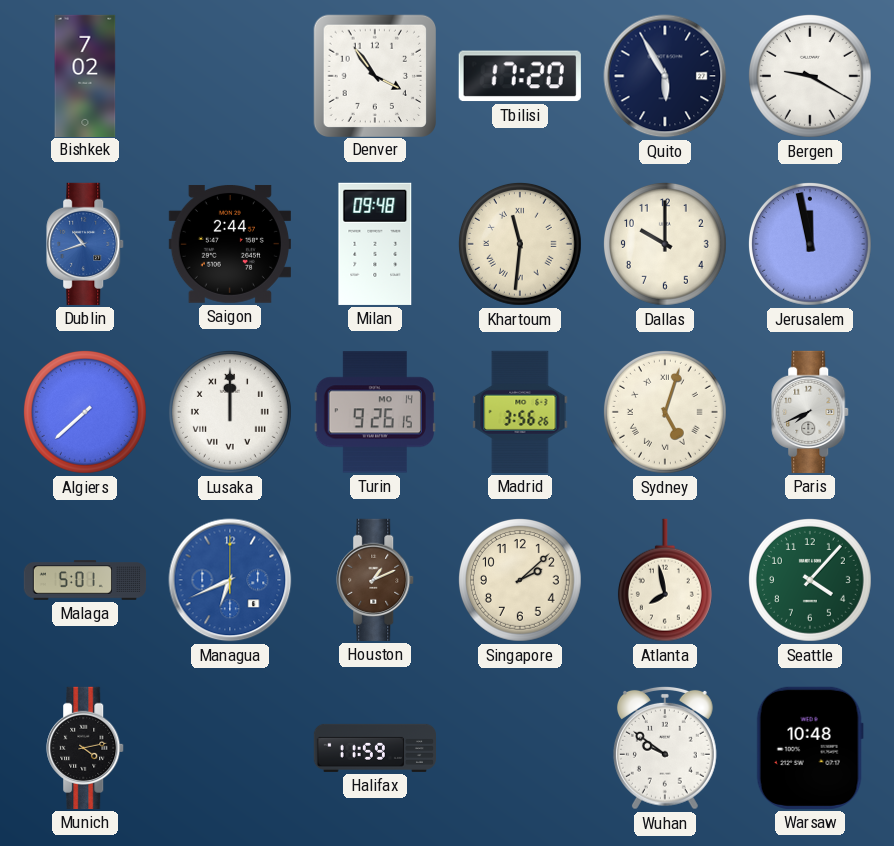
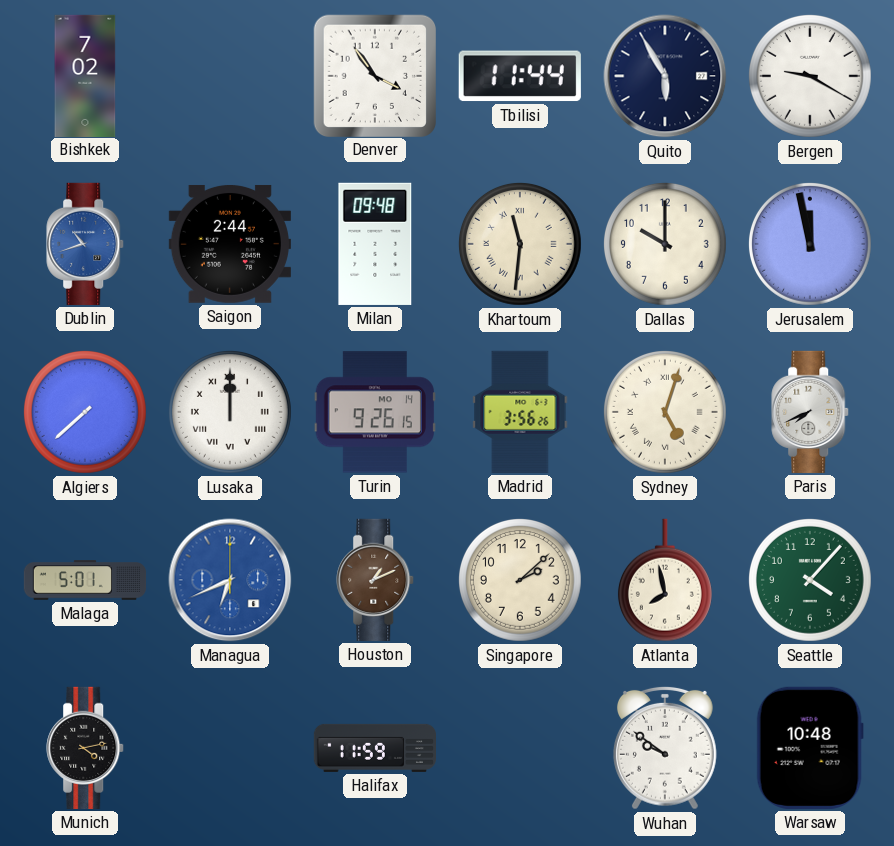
Tbilisi: 17:20 -> 11:44
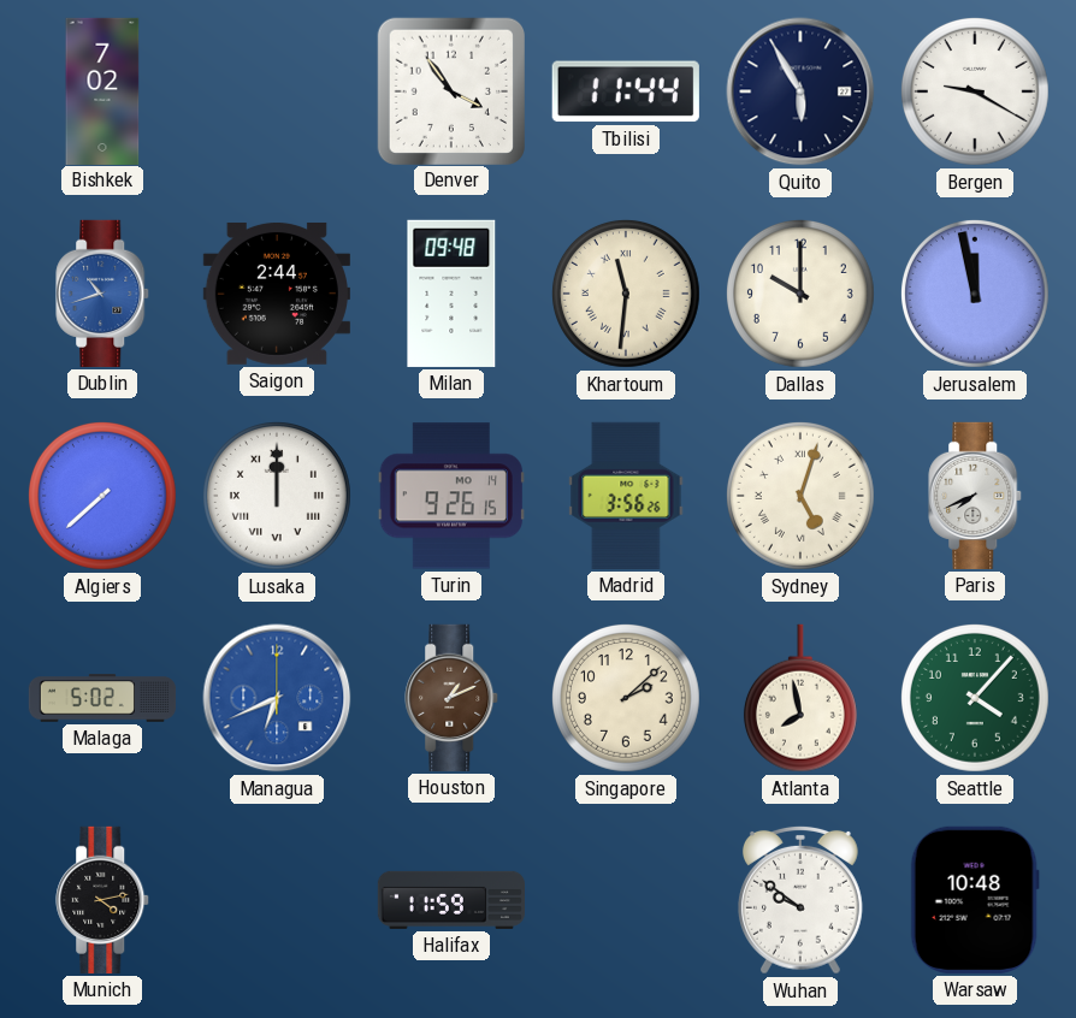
Malaga: 5:01 -> 5:02
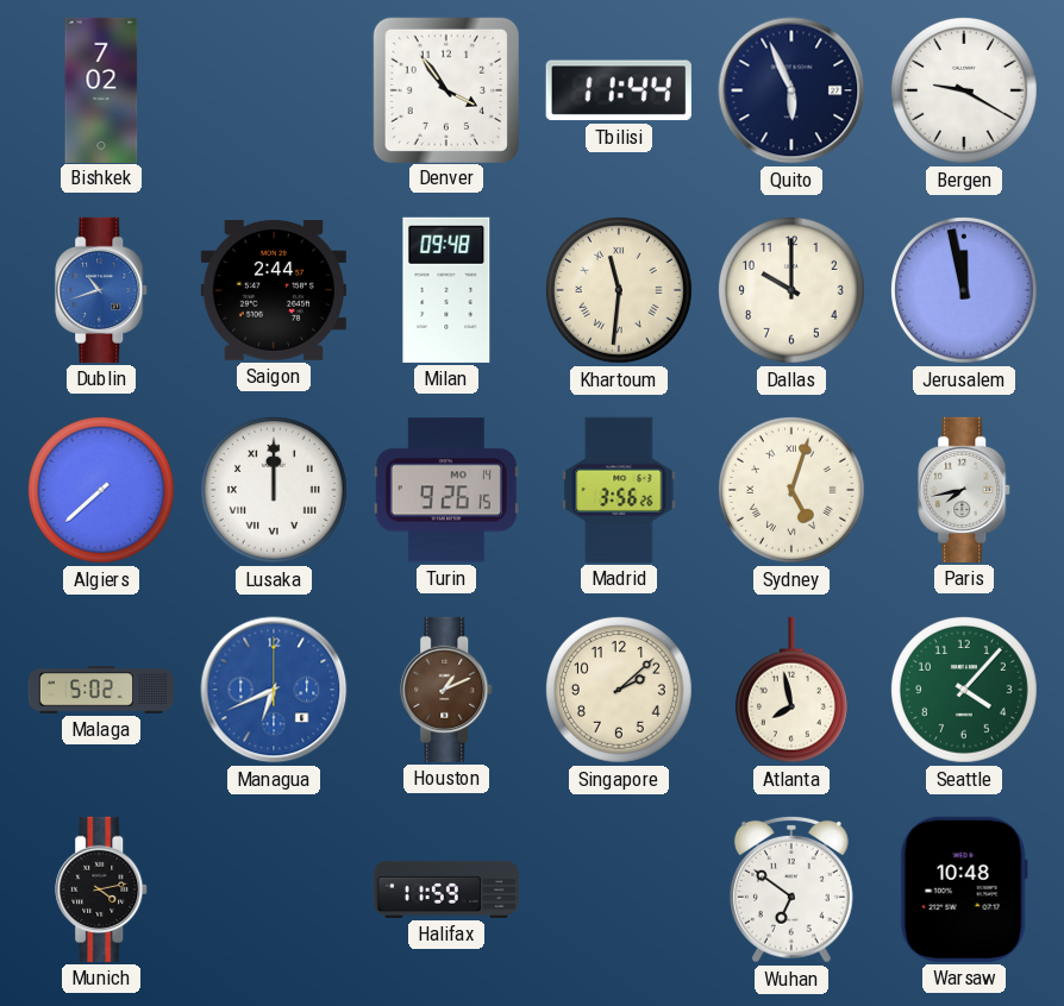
Quito: 5:55 -> 5:56
Paris: 7:41 -> 7:43
Wuhan: 9:51 -> 6:51
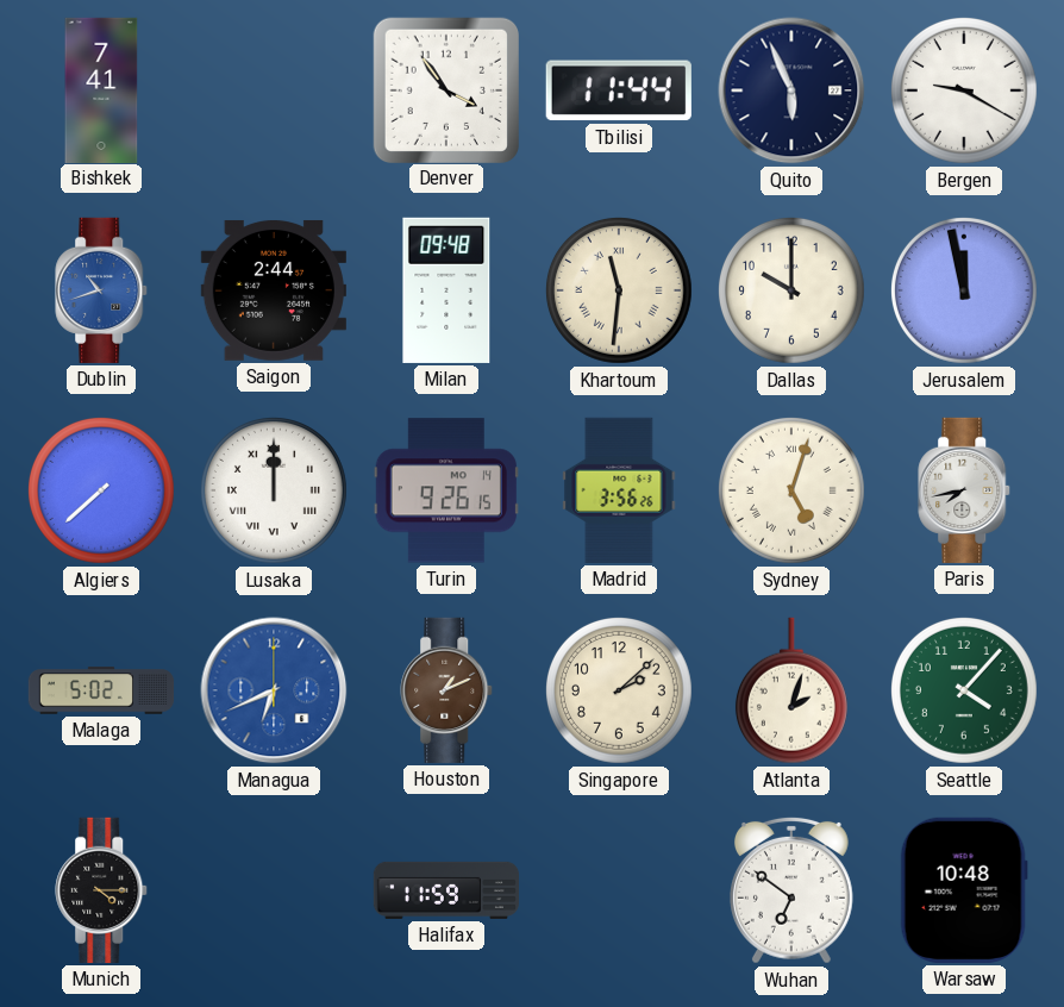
Bishkek: 7:02 -> 7:41
Atlanta: 7:58 -> 2:03
Munich: 4:13 -> 4:15
